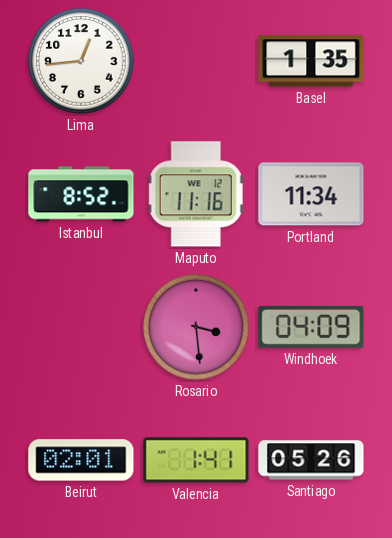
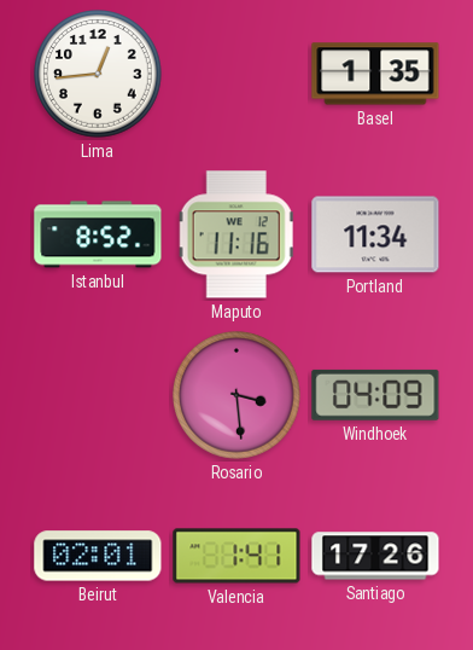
Santiago: 05:26 -> 17:26
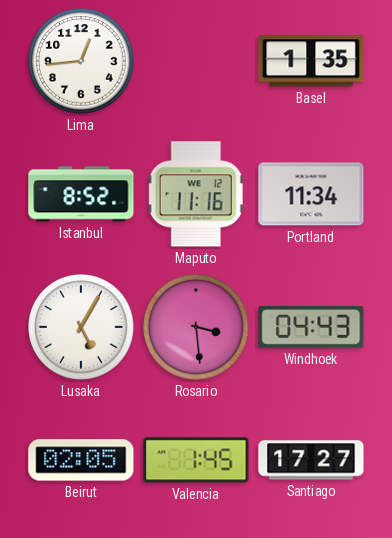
Lusaka: none -> 5:05
Windhoek: 04:09 -> 04:43
Beirut: 02:01 -> 02:05
Valencia: 1:41 -> 1:45
Santiago: 17:26 -> 17:27
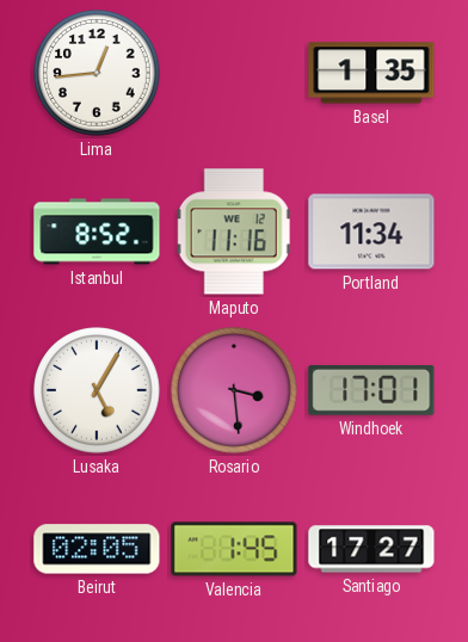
Windhoek: 04:43 -> 17:01
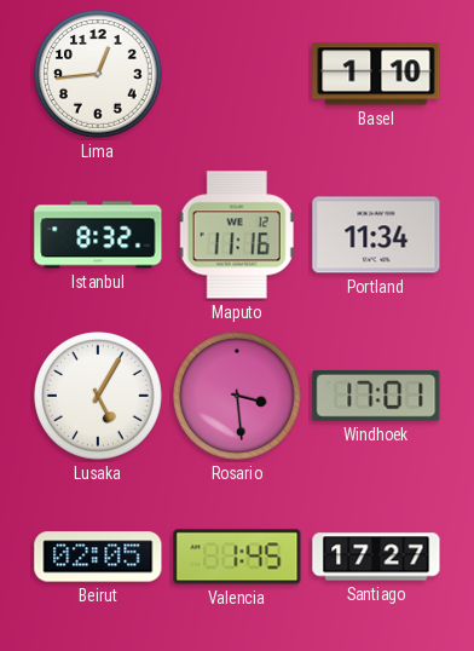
Basel: 1:35 -> 1:10
Istanbul: 8:52 -> 8:32
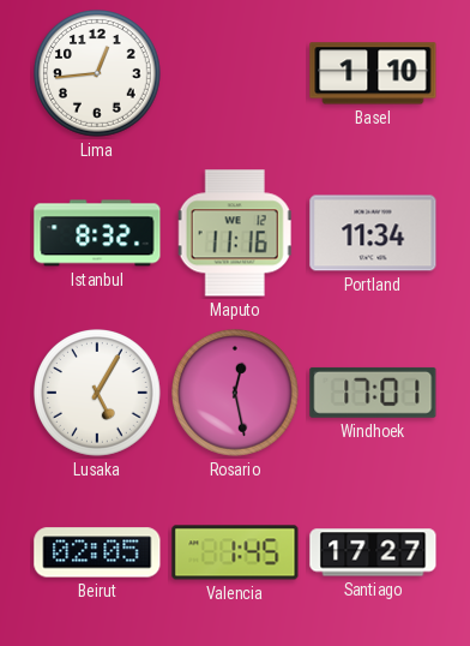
Rosario: 3:29 -> 12:28
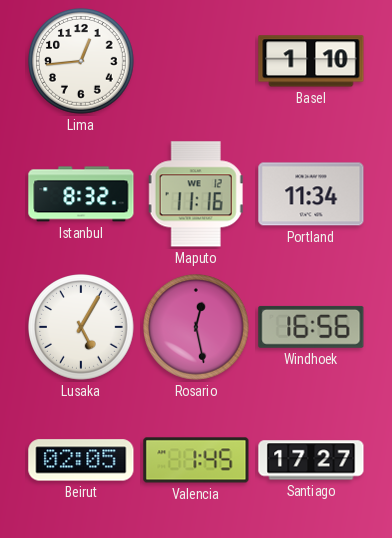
Windhoek: 17:01 -> 16:56
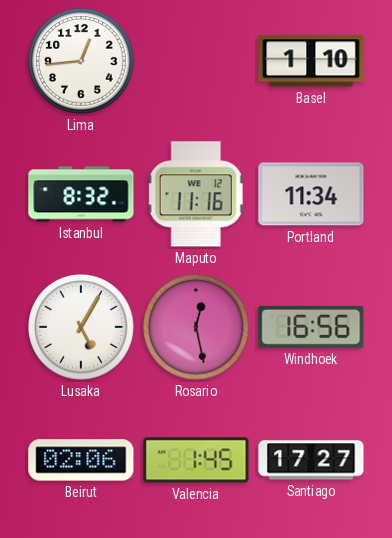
Beirut: 02:05 -> 02:06
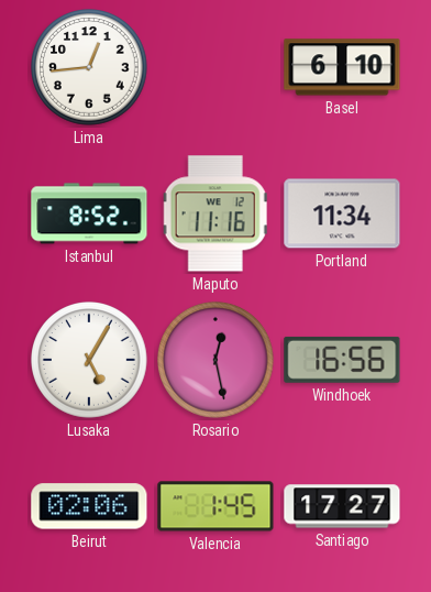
Basel: 1:10 -> 6:10
Istanbul: 8:32 -> 8:52
